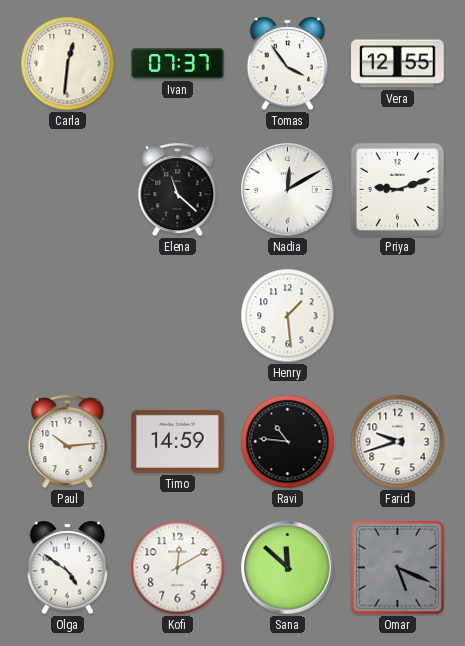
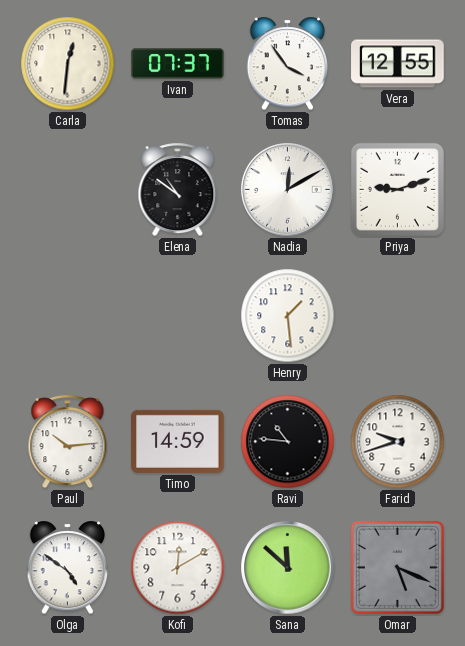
Elena: 11:22 -> 10:51
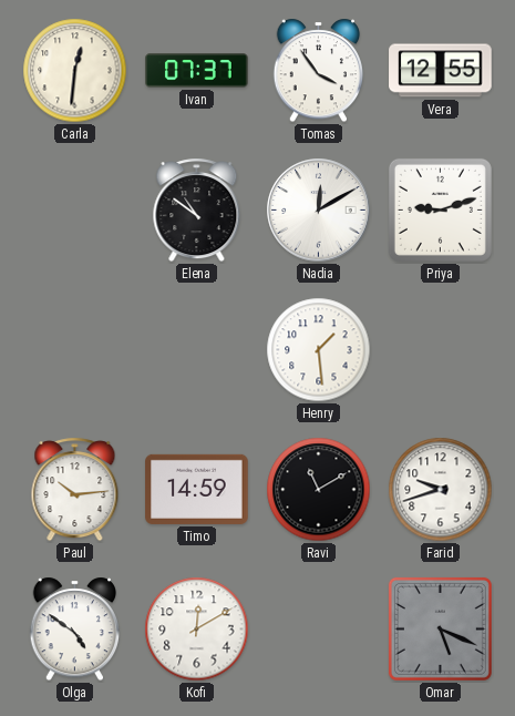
Ravi: 10:46 -> 11:10
Sana: 11:52 -> none
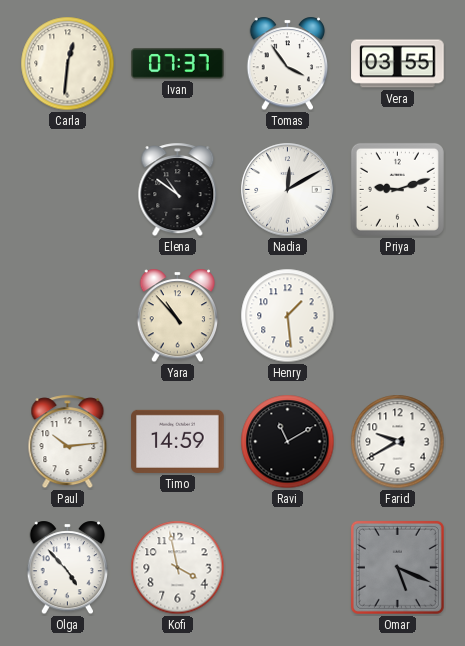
Vera: 12:55 -> 03:55
Yara: none -> 10:53
Farid: 9:42 -> 9:40
Olga: 4:51 -> 4:53
Kofi: 12:10 -> 3:58
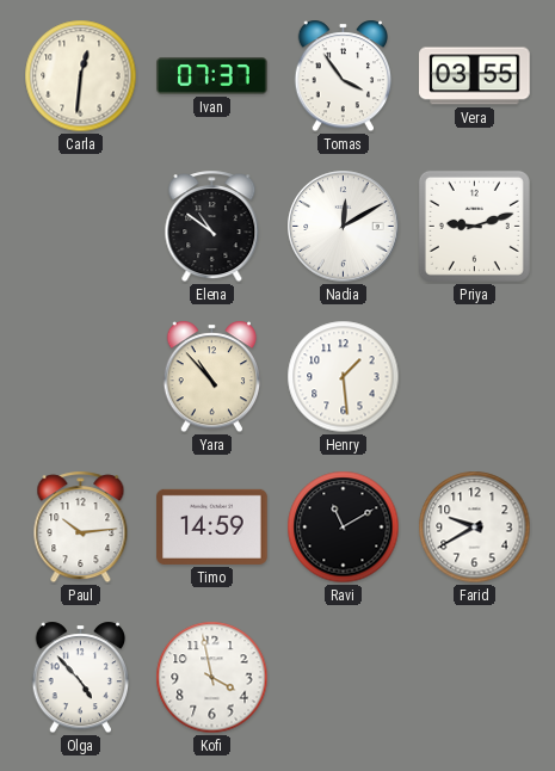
Omar: 5:19 -> none
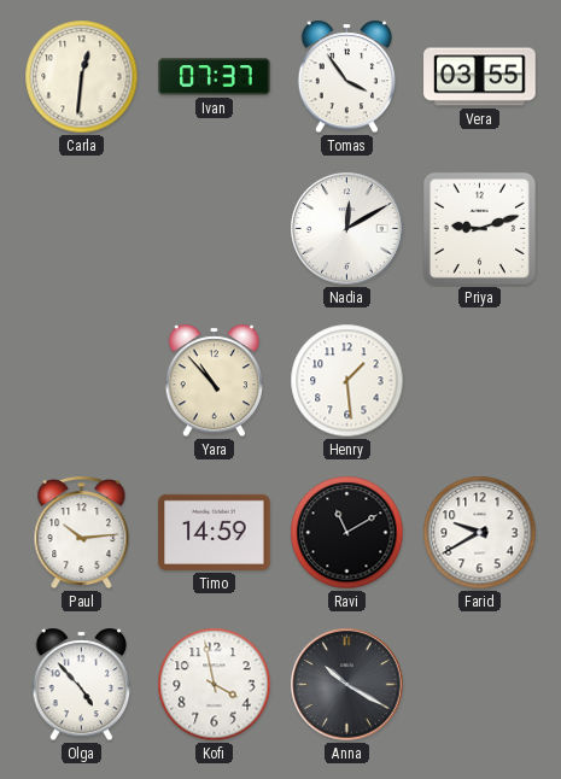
Elena: 10:51 -> none
Anna: none -> 10:20
